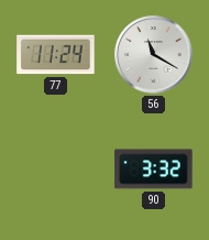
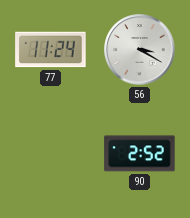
56: 11:20 -> 3:20
90: 3:32 -> 2:52
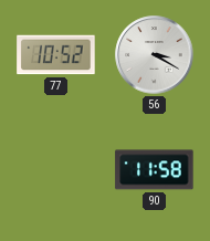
77: 11:24 -> 10:52
90: 2:52 -> 11:58
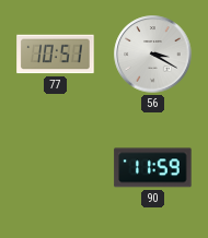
77: 10:52 -> 10:51
90: 11:58 -> 11:59
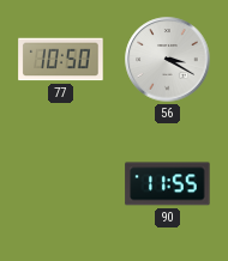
77: 10:51 -> 10:50
90: 11:59 -> 11:55
